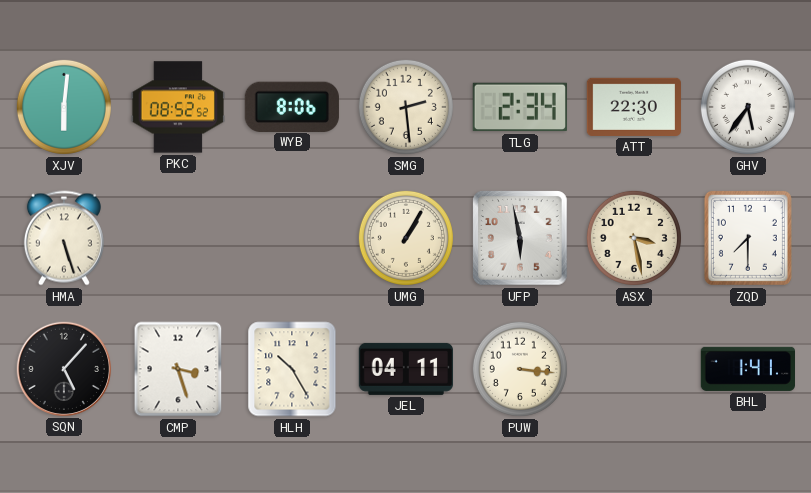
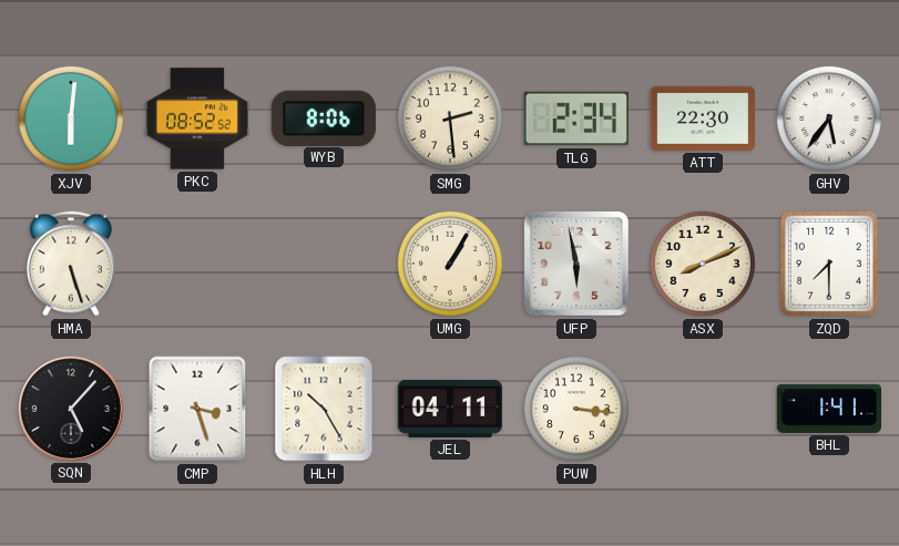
ASX: 3:28 -> 8:11
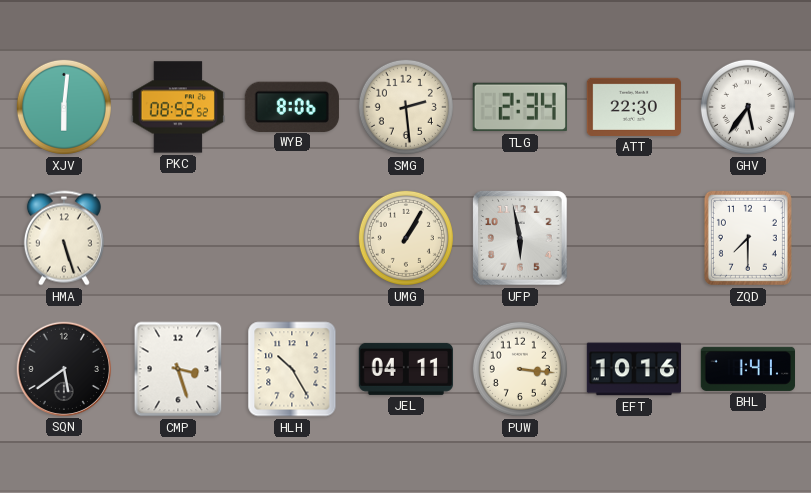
ASX: 8:11 -> none
SQN: 5:07 -> 5:39
EFT: none -> 10:16
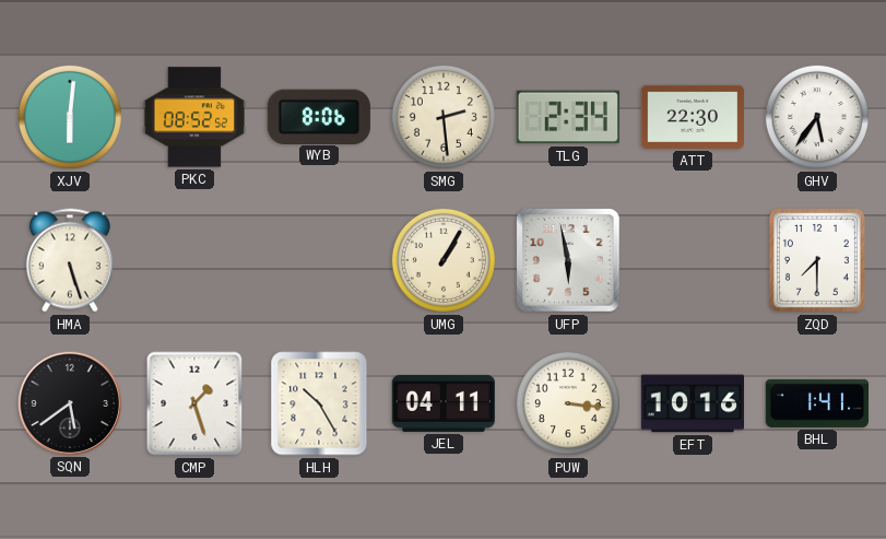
CMP: 3:27 -> 1:27
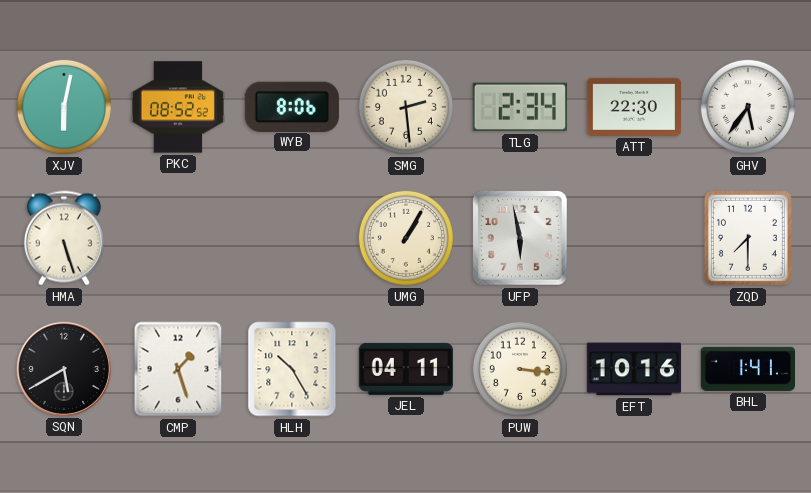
XJV: 6:01 -> 6:02
SQN: 5:39 -> 5:40
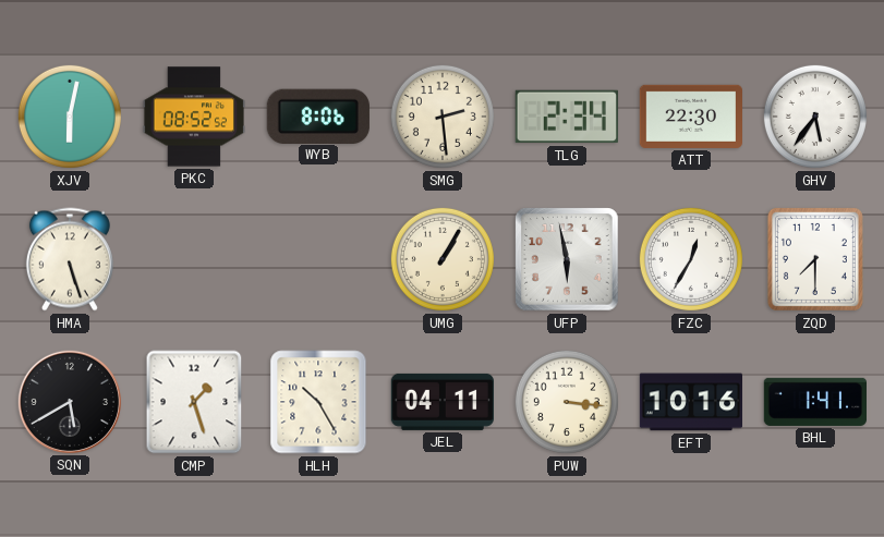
FZC: none -> 12:35
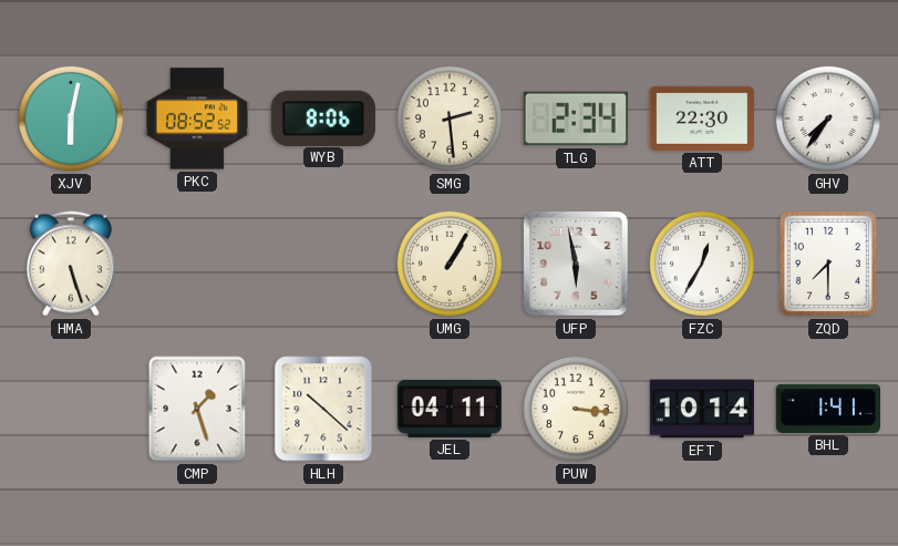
GHV: 5:36 -> 7:36
SQN: 5:40 -> none
HLH: 10:25 -> 10:22
EFT: 10:16 -> 10:14
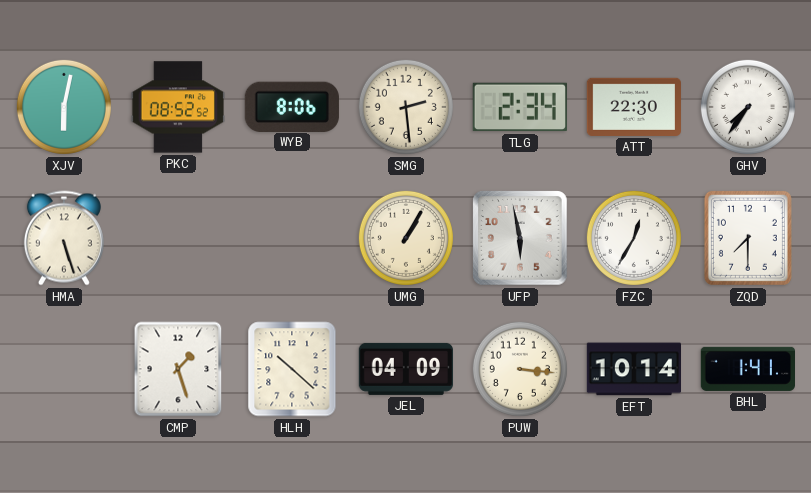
JEL: 04:11 -> 04:09
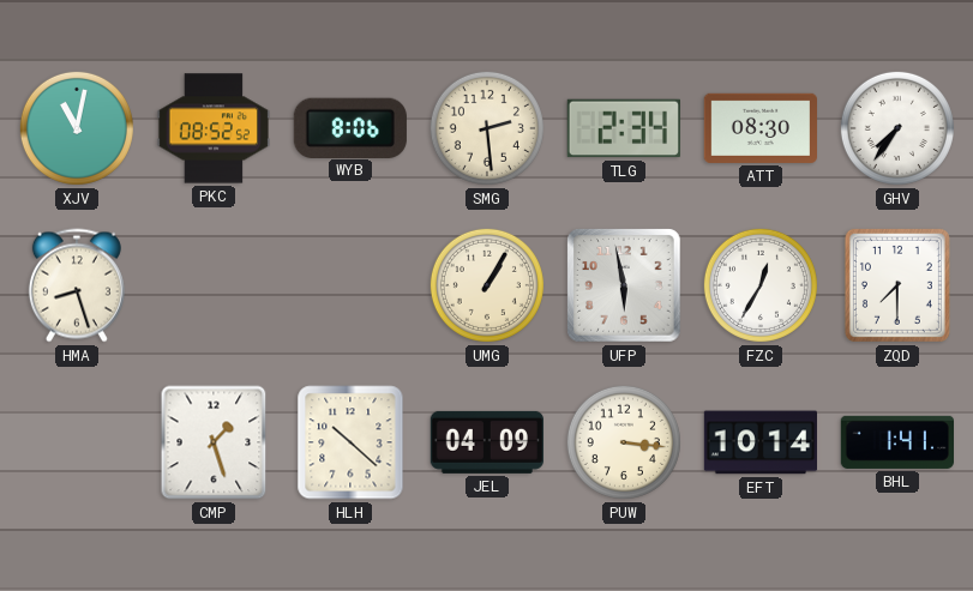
XJV: 6:02 -> 11:02
ATT: 22:30 -> 08:30
HMA: 5:27 -> 8:27
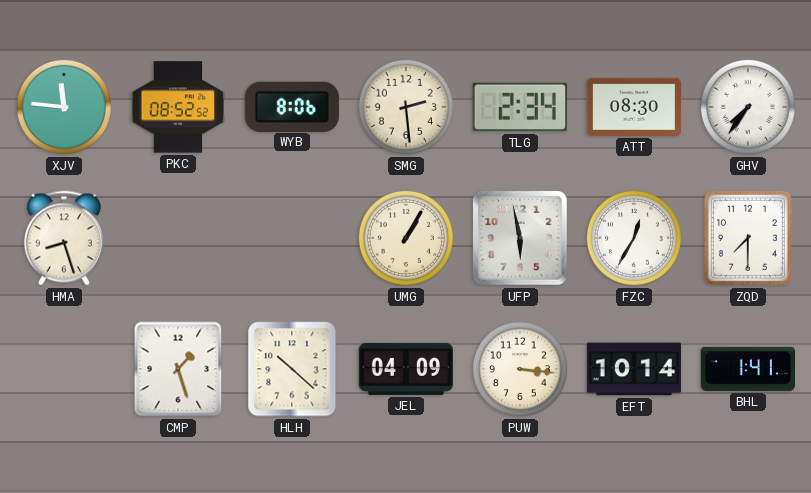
XJV: 11:02 -> 11:46
